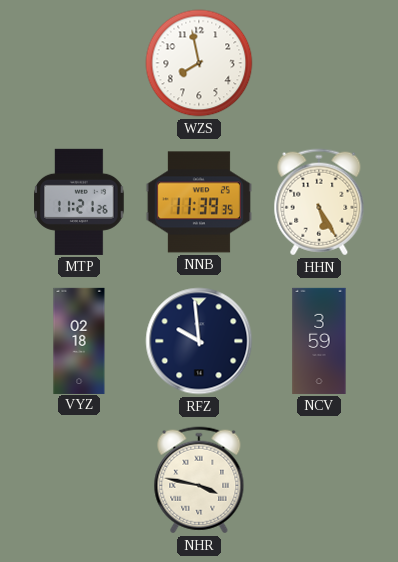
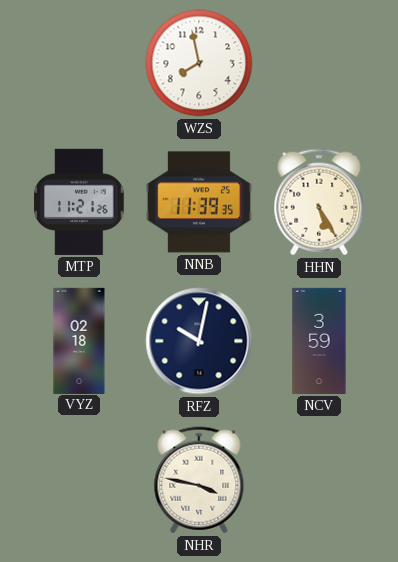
RFZ: 9:59 -> 10:02
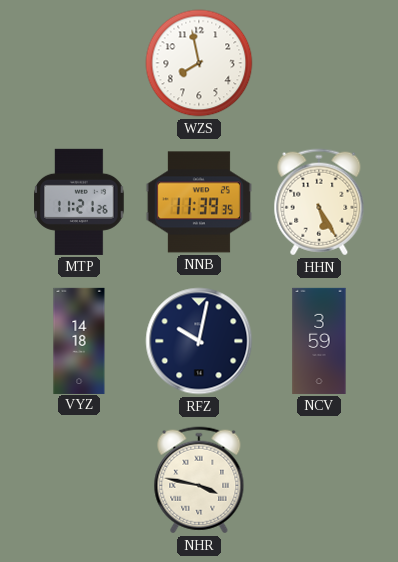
VYZ: 02:18 -> 14:18
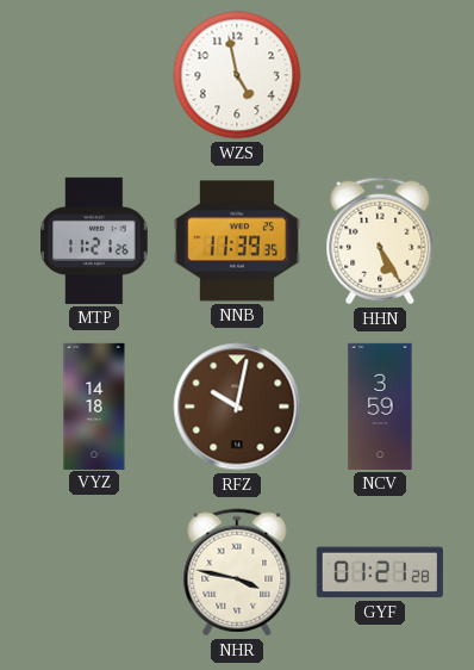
WZS: 7:58 -> 4:58
RFZ dial: navy -> brown
GYF: none -> 01:21
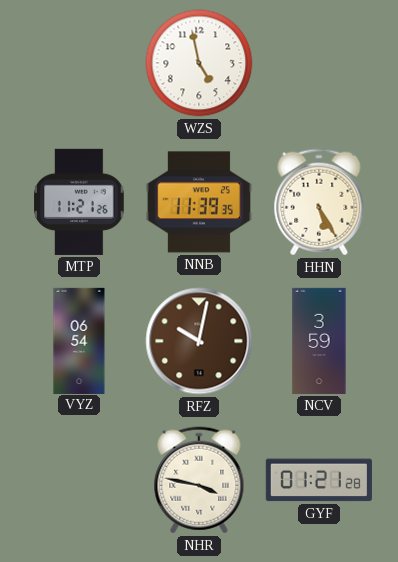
VYZ: 14:18 -> 06:54
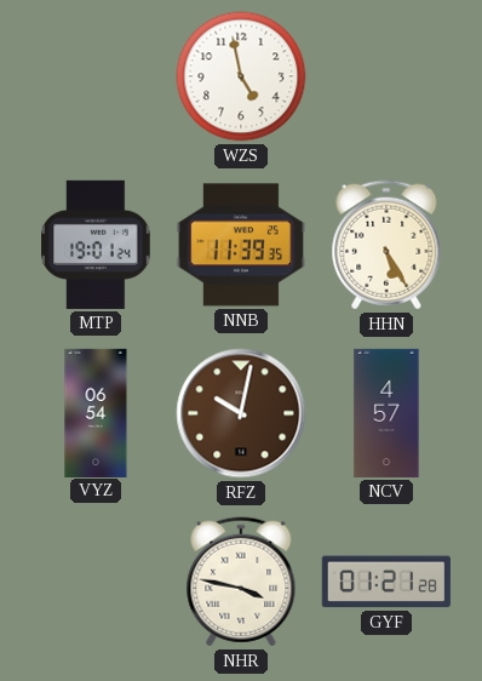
MTP: 11:21 -> 19:01
NCV: 3:59 -> 4:57
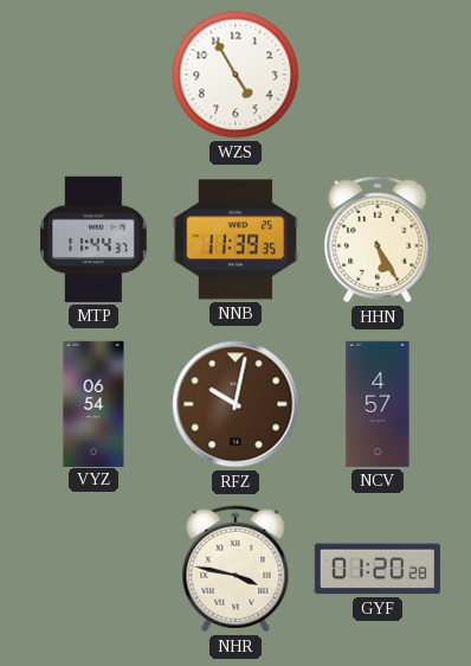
WZS: 4:58 -> 4:55
MTP: 19:01 -> 11:44
GYF: 01:21 -> 01:20
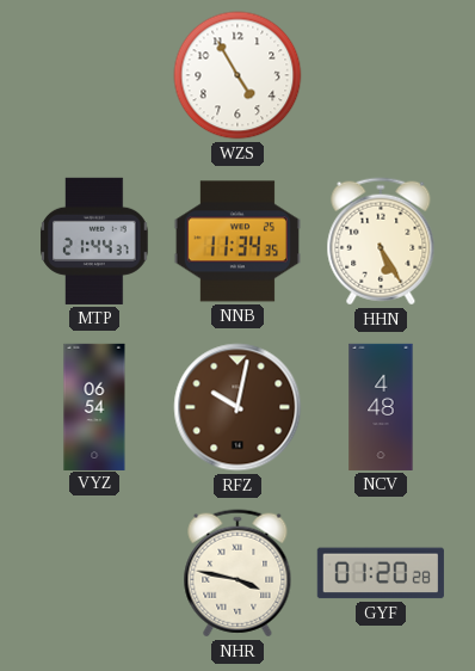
MTP: 11:44 -> 21:44
NNB: 11:39 -> 11:34
NCV: 4:57 -> 4:48
